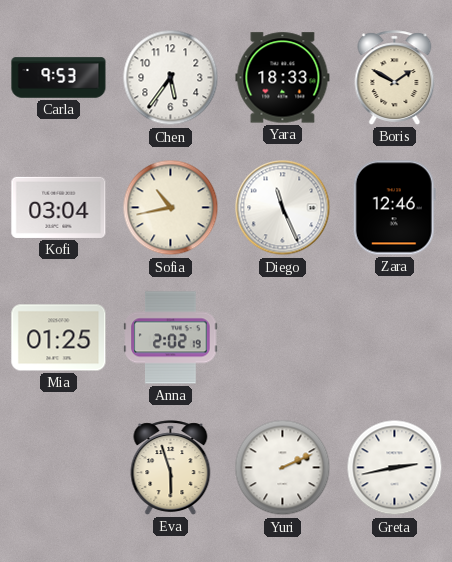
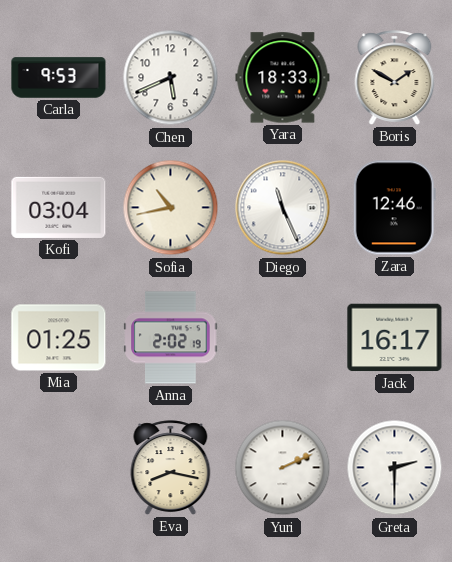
Chen: 5:36 -> 5:41
Jack: none -> 16:17
Eva: 5:57 -> 8:17
Greta: 2:43 -> 2:30
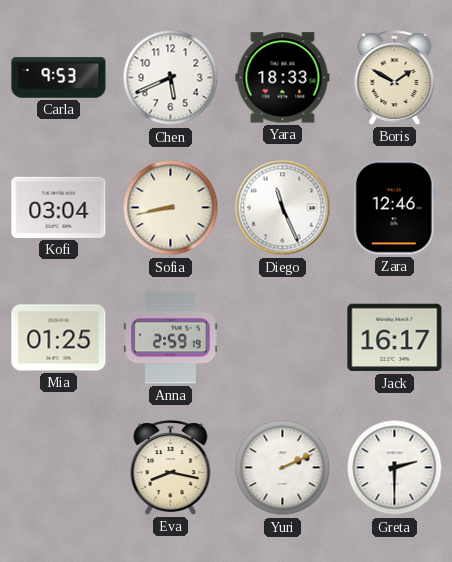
Sofia: 10:43 -> 8:43
Anna: 2:02 -> 2:59
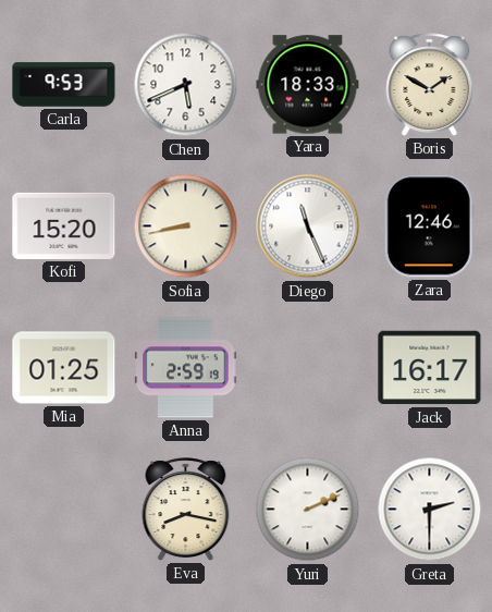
Kofi: 03:04 -> 15:20
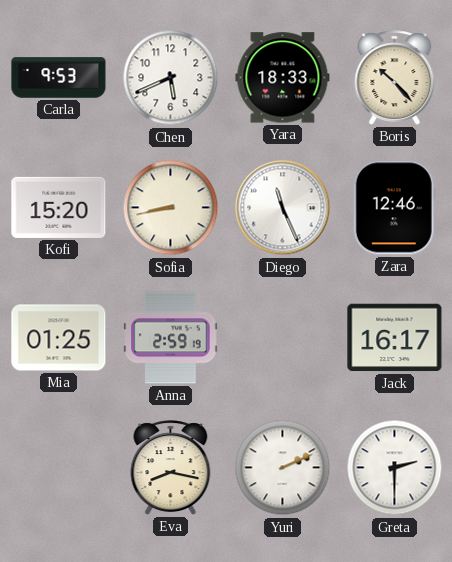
Boris: 1:50 -> 10:23
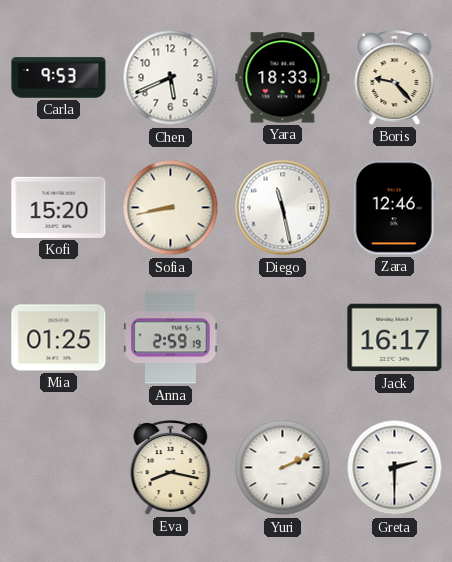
Boris: 10:23 -> 9:23
Diego: 11:26 -> 11:28
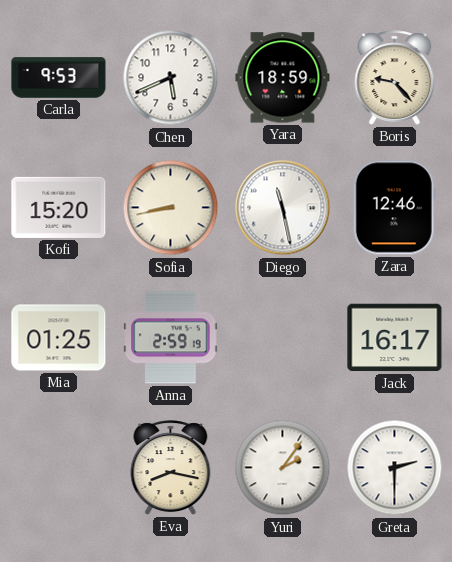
Yara: 18:33 -> 18:59
Yuri: 2:11 -> 2:06
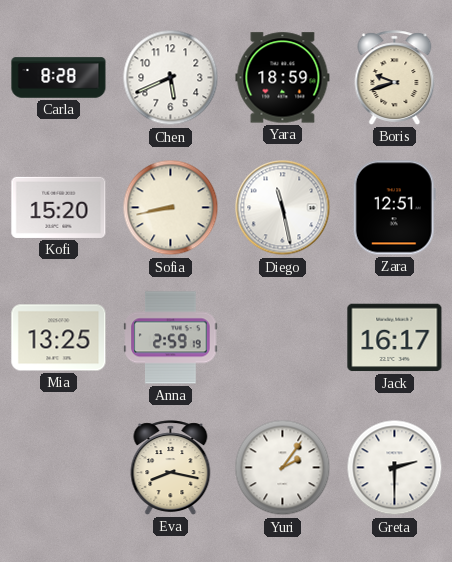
Carla: 9:53 -> 8:28
Boris: 9:23 -> 9:42
Zara: 12:46 -> 12:51
Mia: 01:25 -> 13:25
